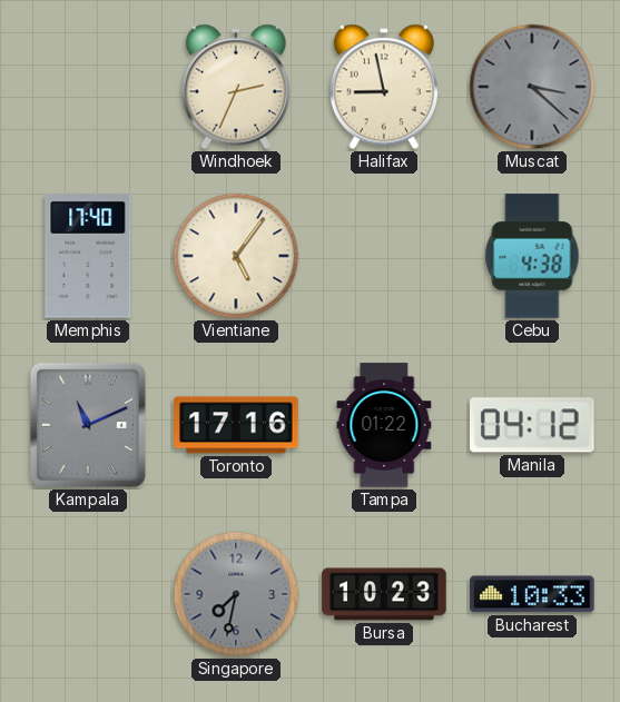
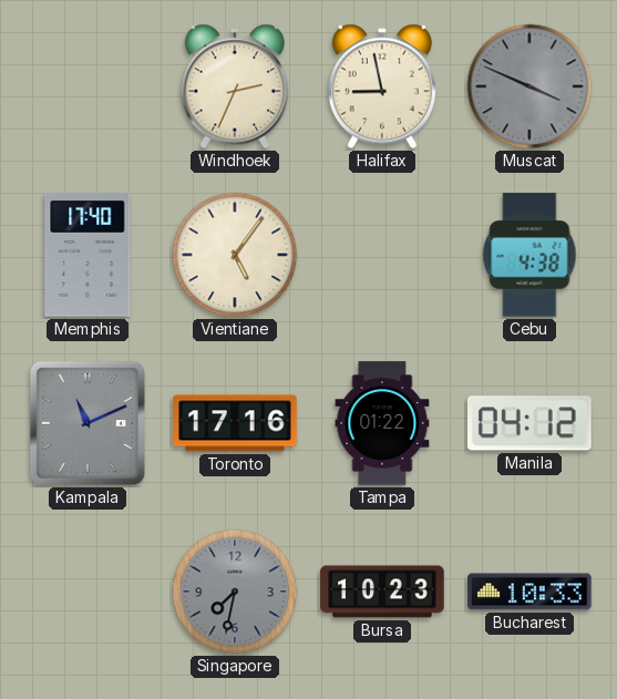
Muscat: 3:22 -> 3:49
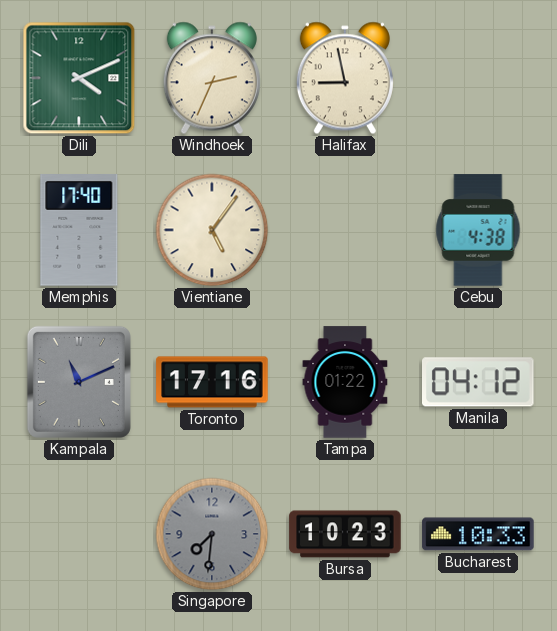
Dili: none -> 4:11
Muscat: 3:49 -> none
Singapore: 7:32 -> 7:31
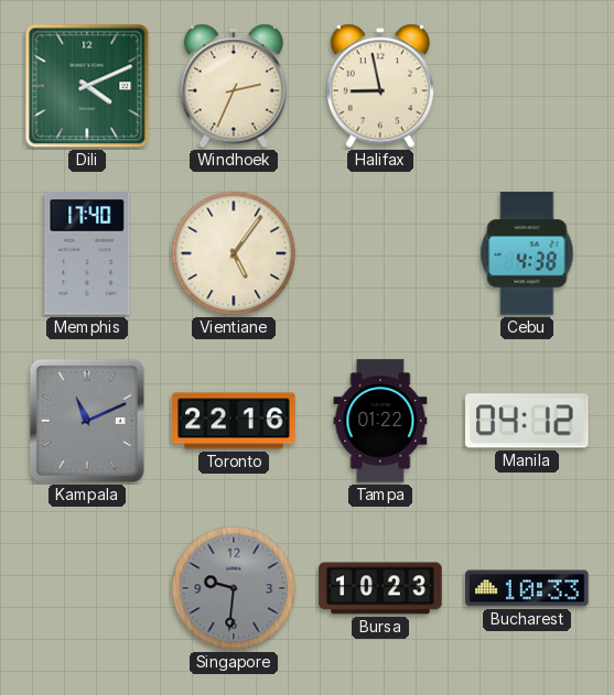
Toronto: 17:16 -> 22:16
Singapore: 7:31 -> 9:31
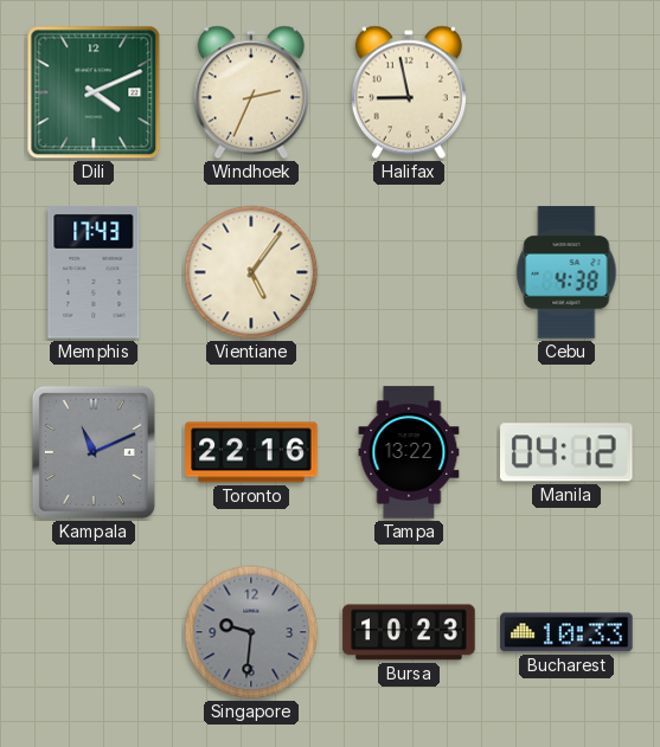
Memphis: 17:40 -> 17:43
Tampa: 01:22 -> 13:22
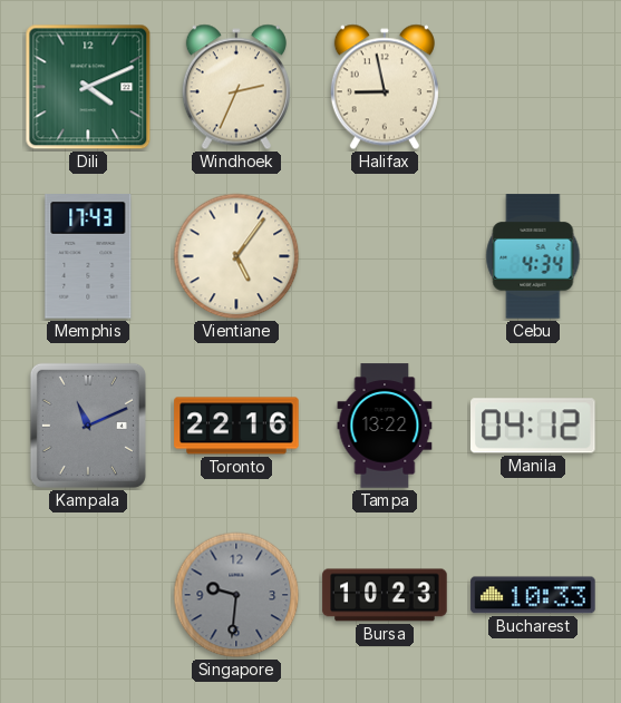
Cebu: 4:38 -> 4:34
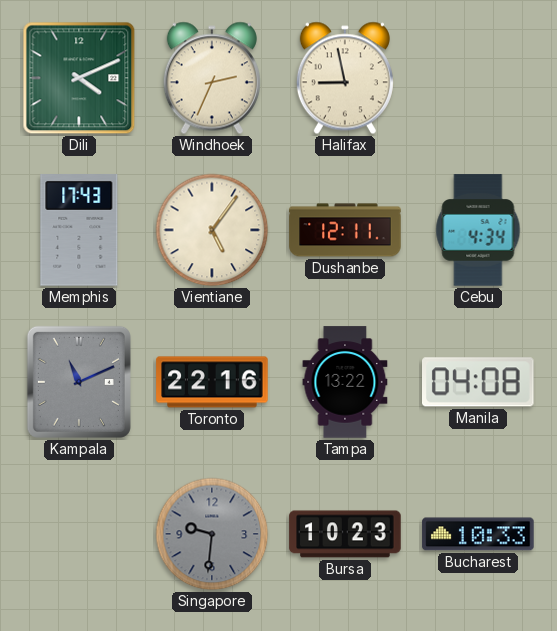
Dushanbe: none -> 12:11
Manila: 04:12 -> 04:08
